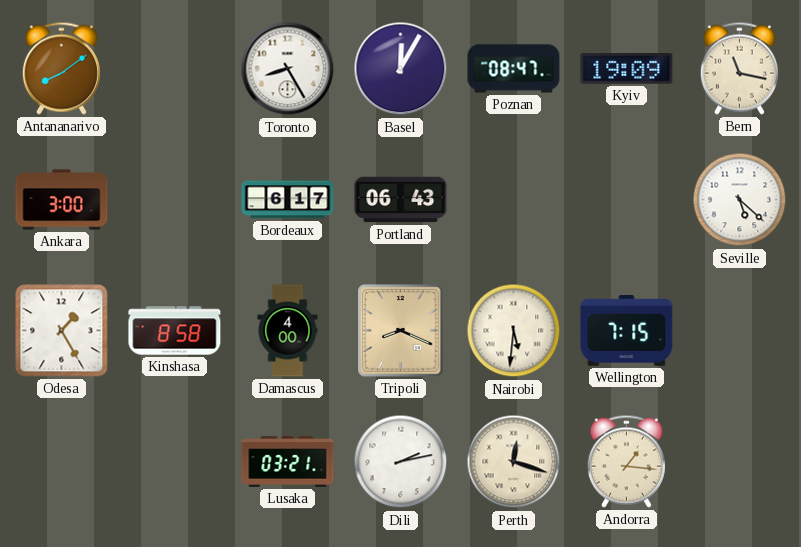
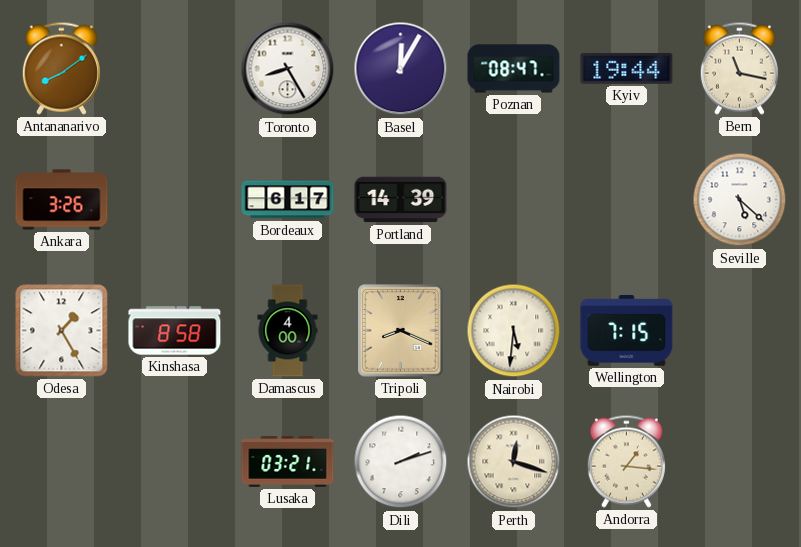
Kyiv: 19:09 -> 19:44
Ankara: 3:00 -> 3:26
Portland: 06:43 -> 14:39
Dili: 2:13 -> 2:12
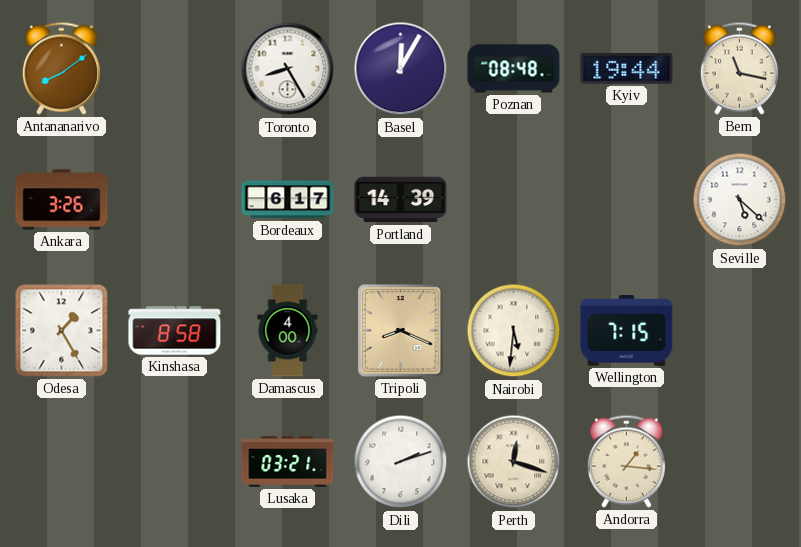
Poznan: 08:47 -> 08:48
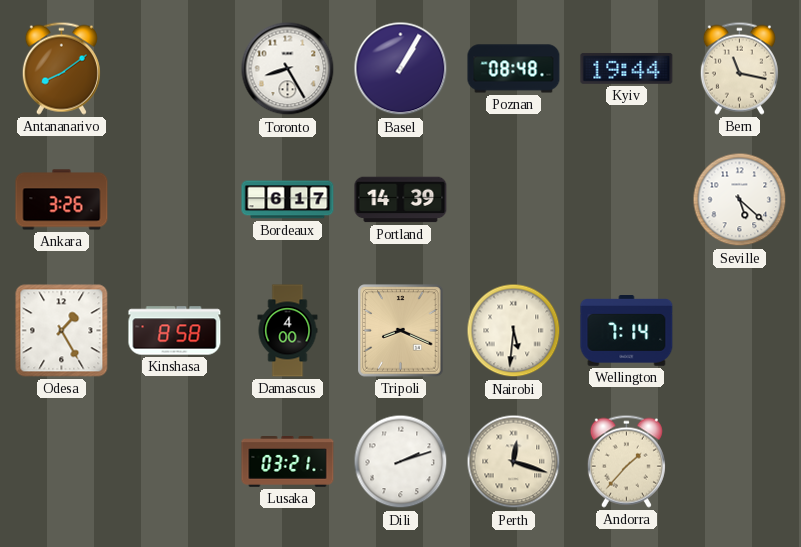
Basel: 12:05 -> 1:05
Wellington: 7:15 -> 7:14
Andorra: 1:16 -> 1:37
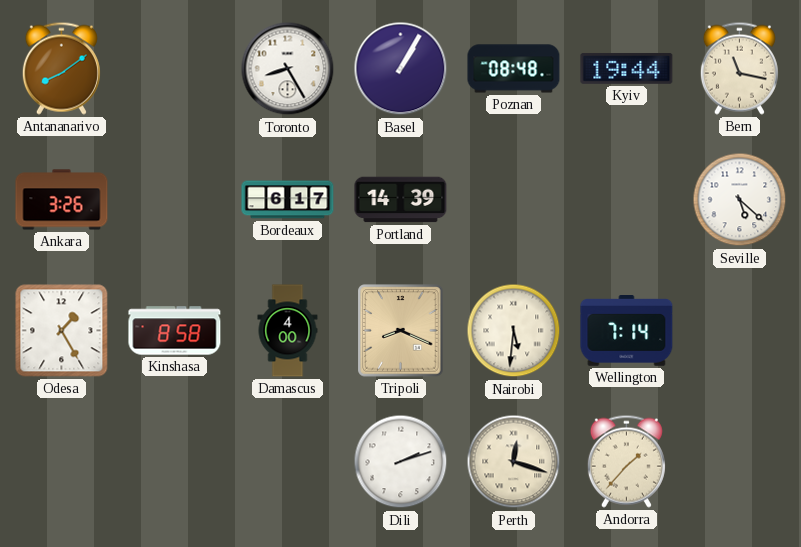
Lusaka: 03:21 -> none
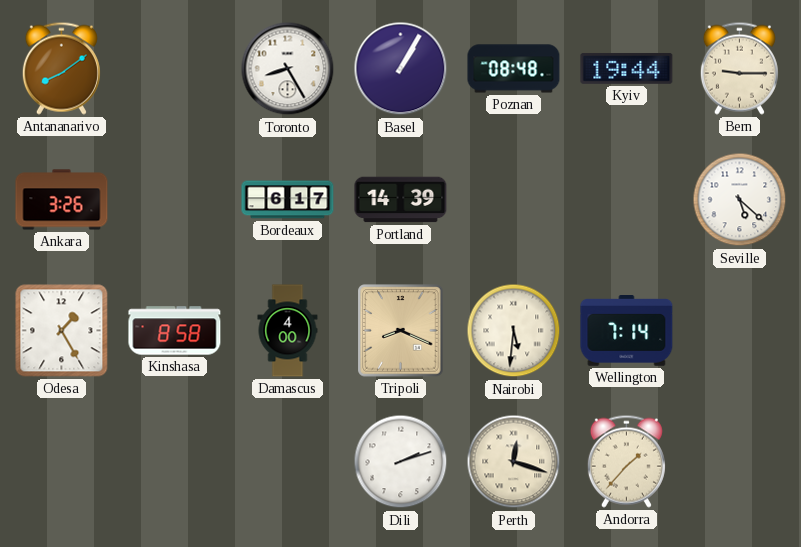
Bern: 11:17 -> 9:15
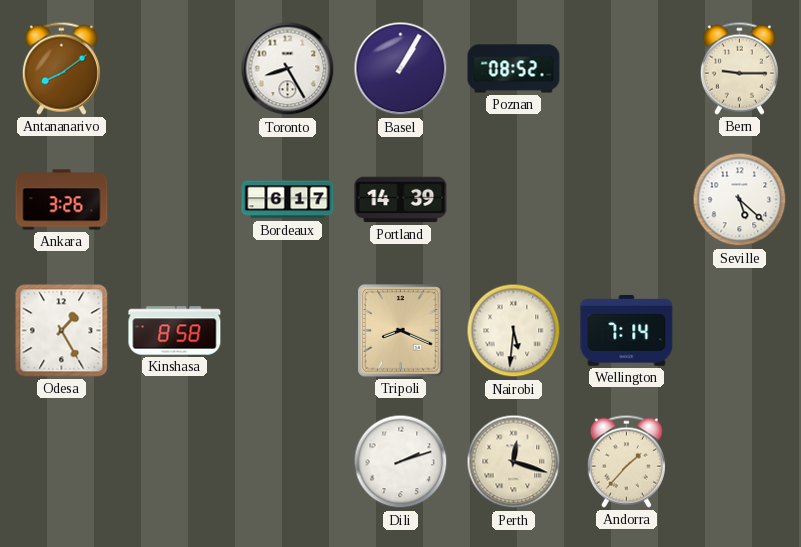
Poznan: 08:48 -> 08:52
Kyiv: 19:44 -> none
Damascus: 4:00 -> none
